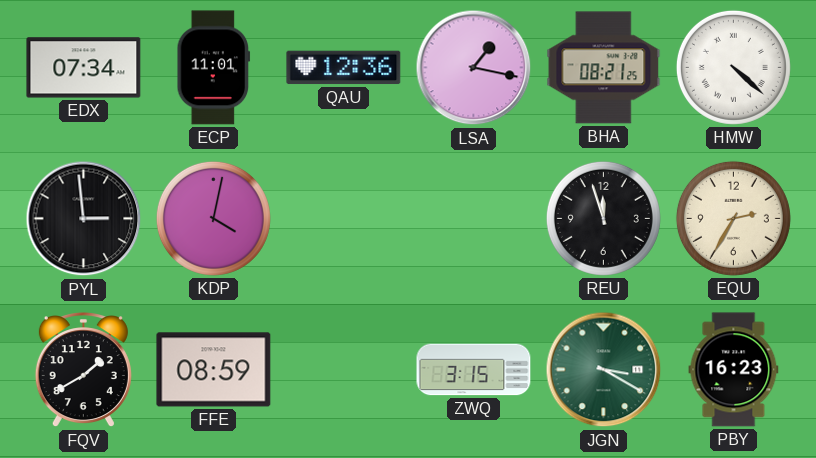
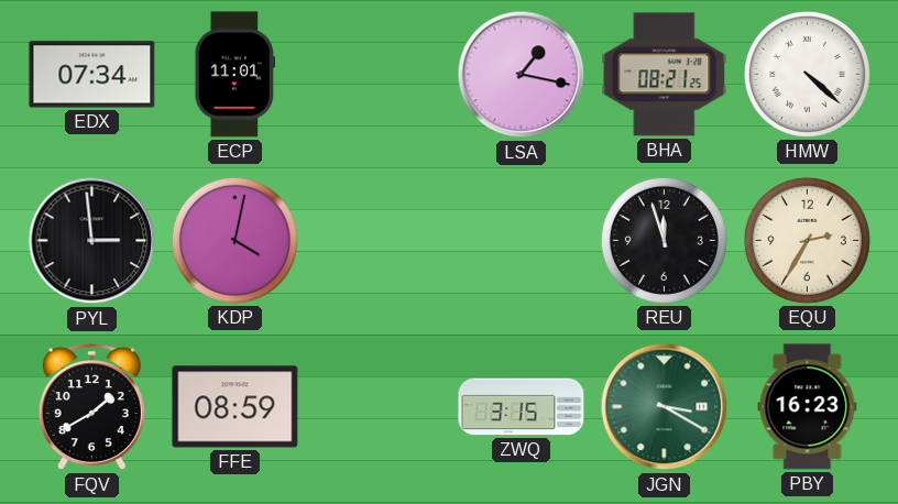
QAU: 12:36 -> none
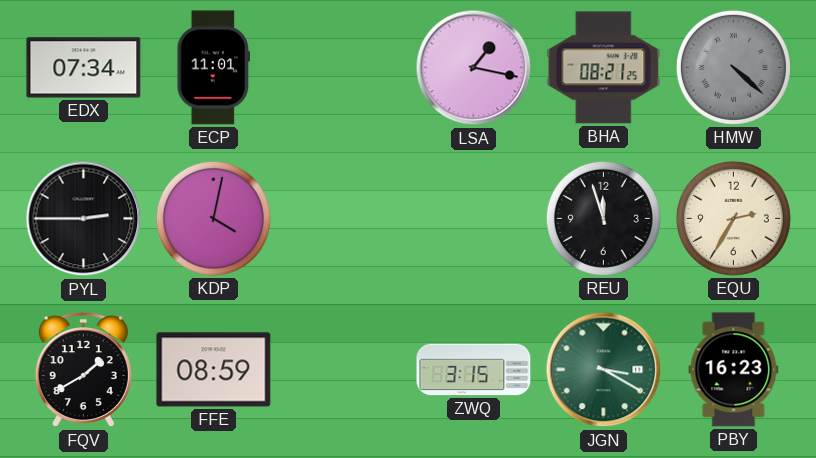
HMW dial: white -> grey
PYL: 2:59 -> 2:45
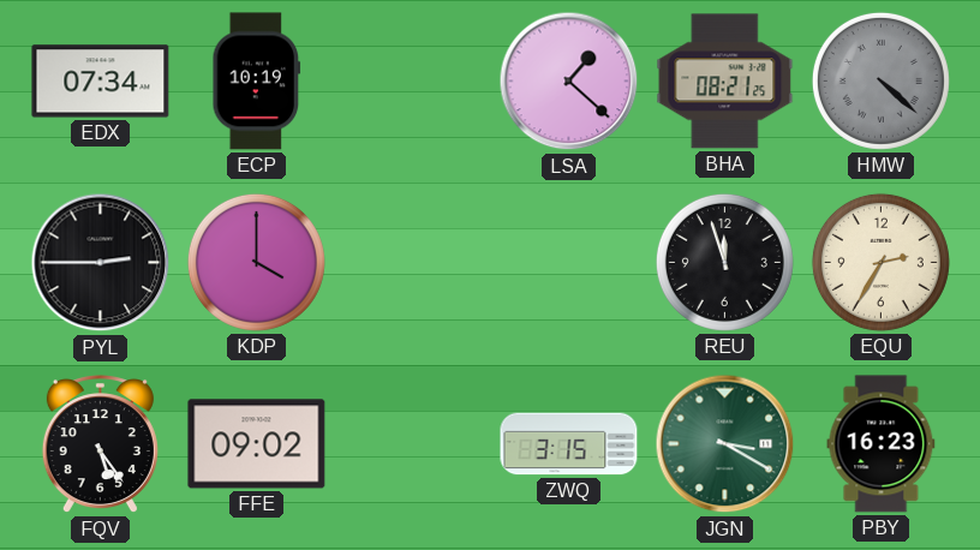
ECP: 11:01 -> 10:19
LSA: 1:17 -> 1:22
KDP: 4:02 -> 4:00
FQV: 1:40 -> 5:24
FFE: 08:59 -> 09:02
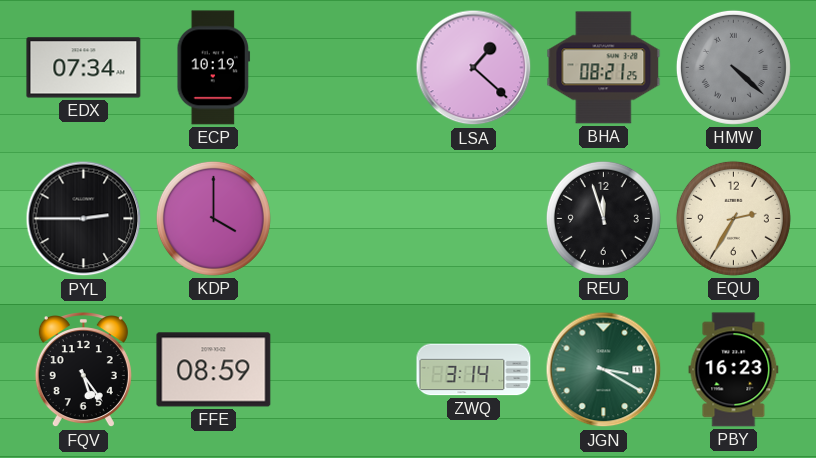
FFE: 09:02 -> 08:59
ZWQ: 3:15 -> 3:14
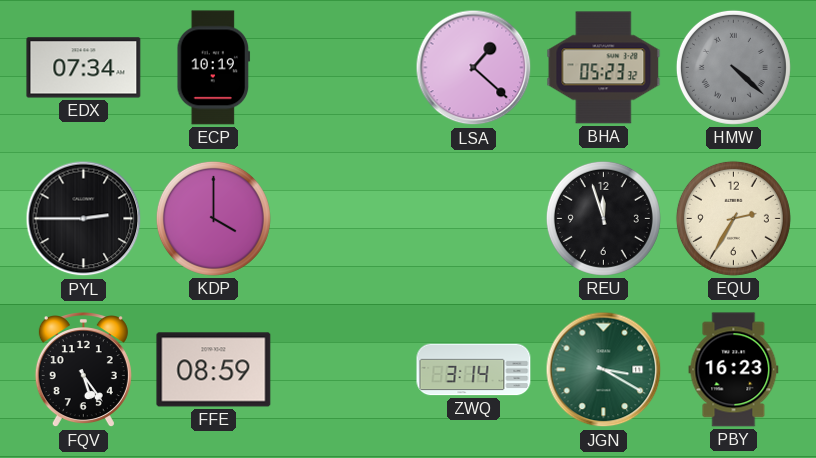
BHA: 08:21 -> 05:23
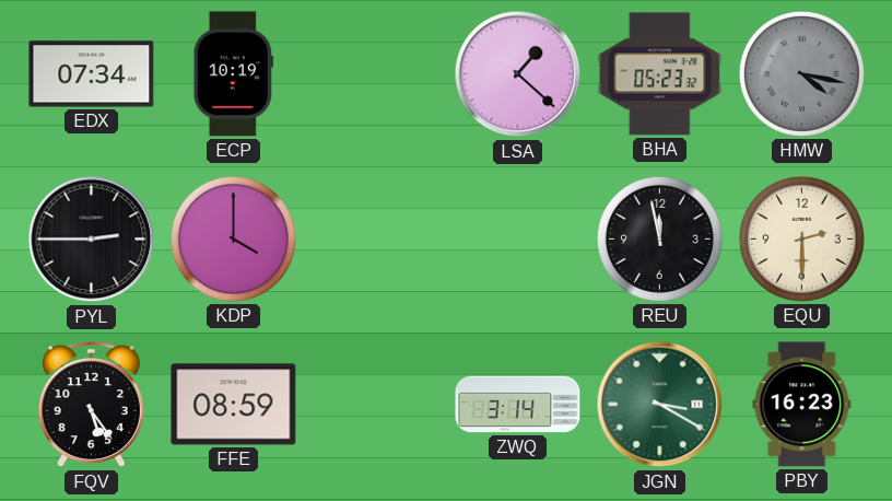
HMW: 4:22 -> 4:17
REU: 11:57 -> 11:58
EQU: 2:35 -> 2:30
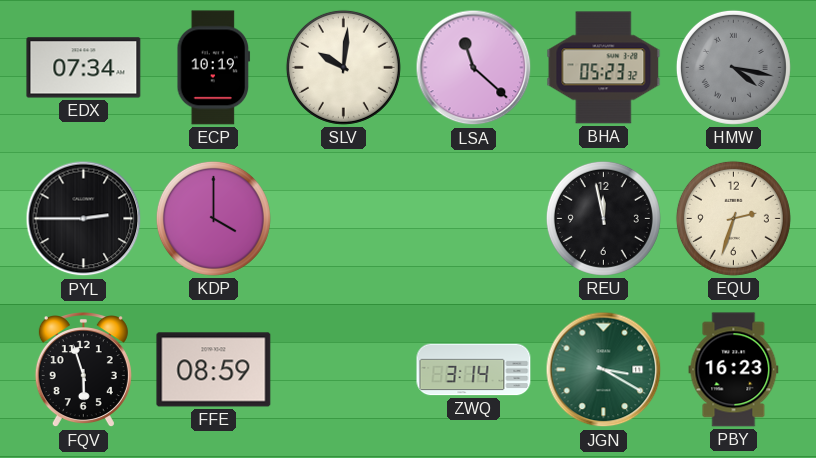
SLV: none -> 10:01
LSA: 1:22 -> 11:22
EQU: 2:30 -> 2:33
FQV: 5:24 -> 5:57
